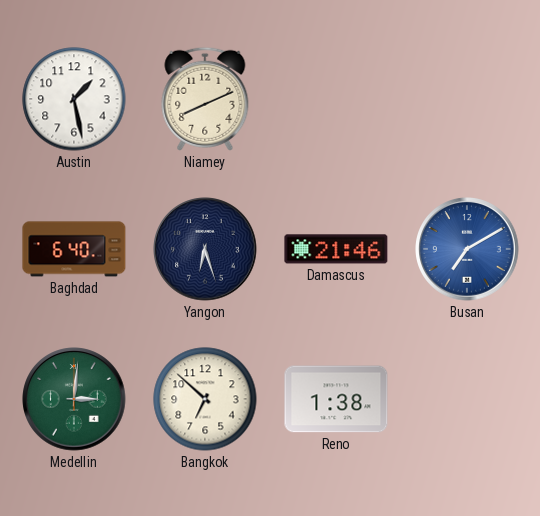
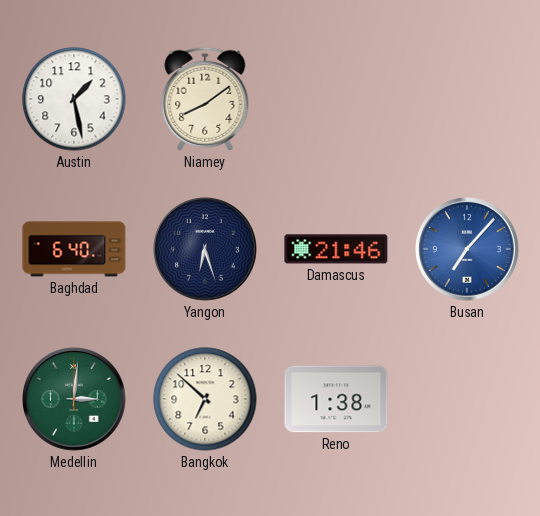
Niamey: 8:11 -> 8:09
Busan: 7:10 -> 7:07
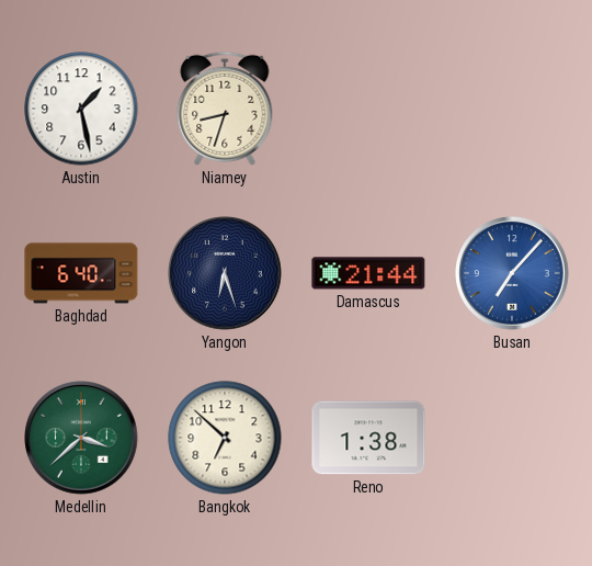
Niamey: 8:09 -> 8:33
Damascus: 21:46 -> 21:44
Medellin: 3:01 -> 3:38
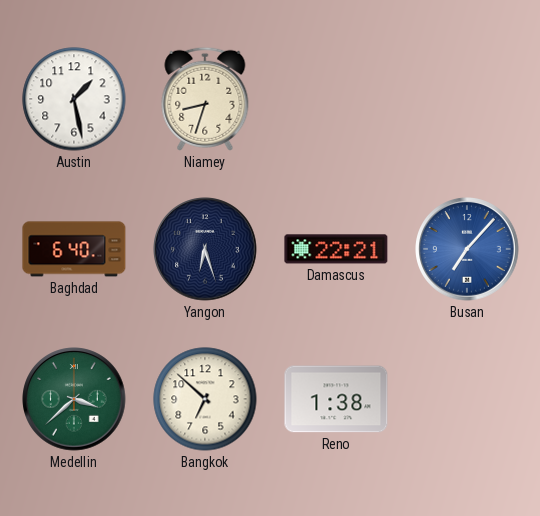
Damascus: 21:44 -> 22:21
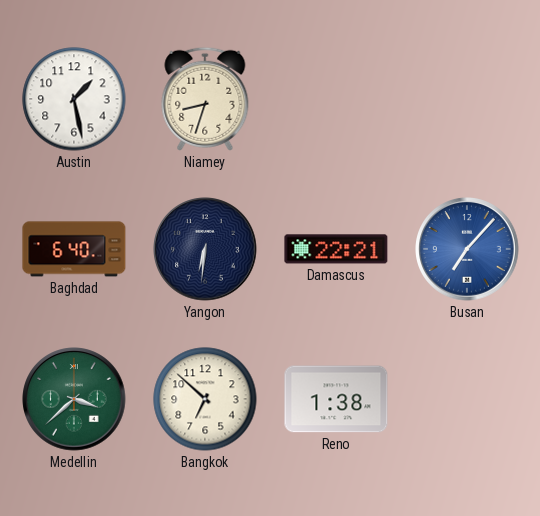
Yangon: 6:27 -> 6:31
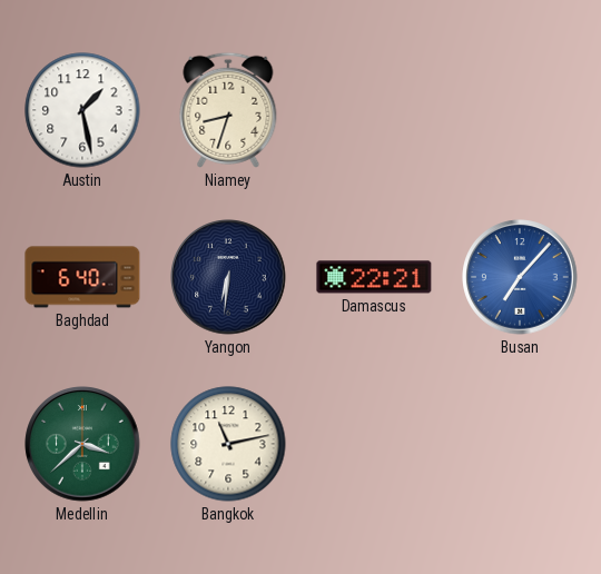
Bangkok: 6:52 -> 11:13
Reno: 1:38 -> none
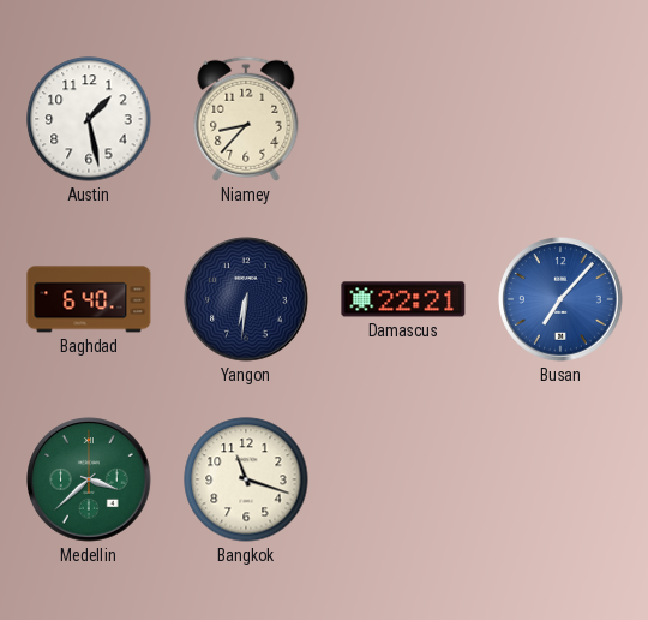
Niamey: 8:33 -> 8:37
Bangkok: 11:13 -> 11:18
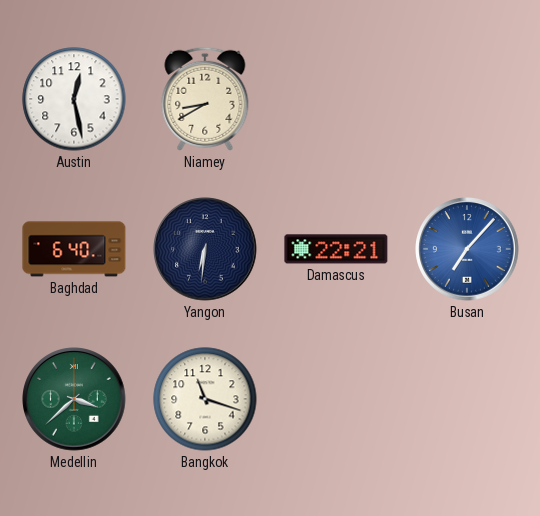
Austin: 1:28 -> 12:28
Niamey: 8:37 -> 8:40
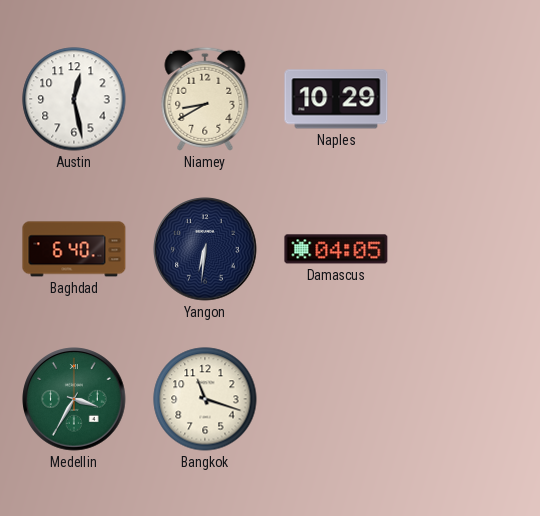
Naples: none -> 10:29
Damascus: 22:21 -> 04:05
Busan: 7:07 -> none
Medellin: 3:38 -> 3:35
